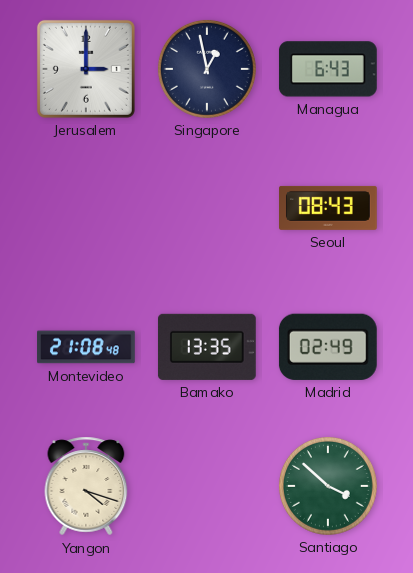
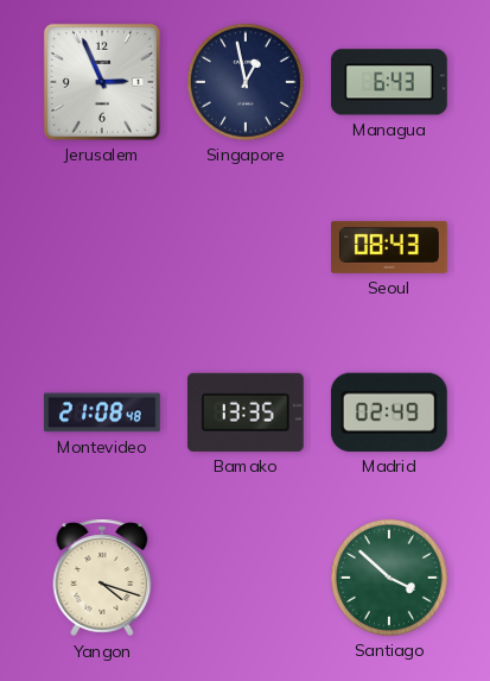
Jerusalem: 3:00 -> 2:56
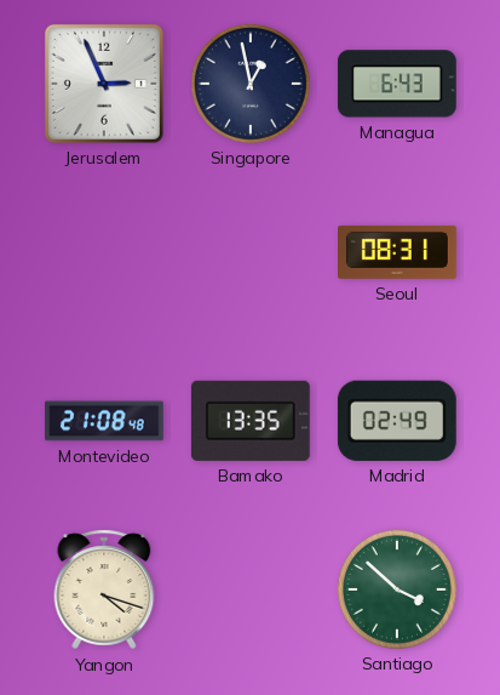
Seoul: 08:43 -> 08:31
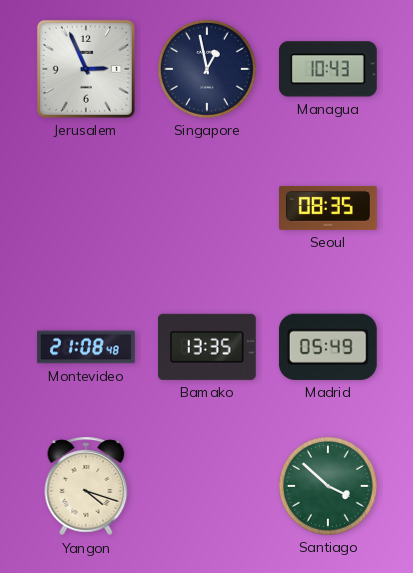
Managua: 6:43 -> 10:43
Seoul: 08:31 -> 08:35
Madrid: 02:49 -> 05:49
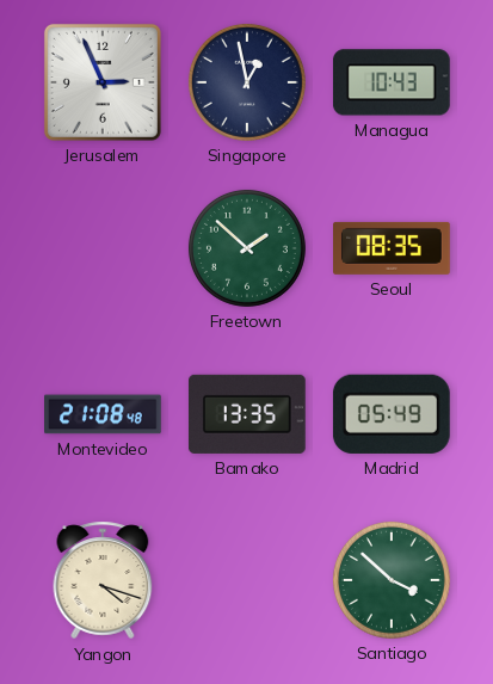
Freetown: none -> 1:52
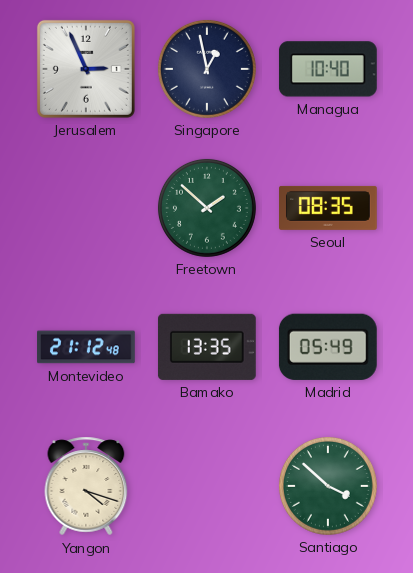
Managua: 10:43 -> 10:40
Montevideo: 21:08 -> 21:12
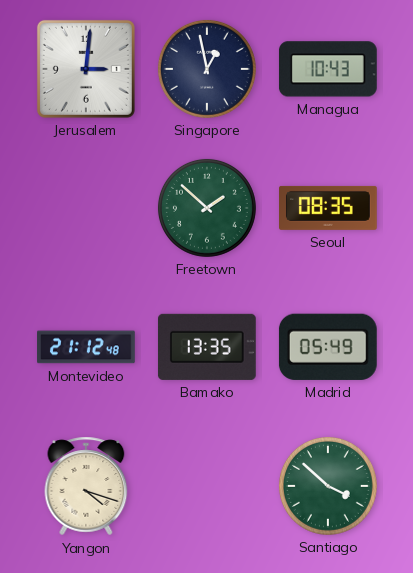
Jerusalem: 2:56 -> 3:01
Managua: 10:40 -> 10:43
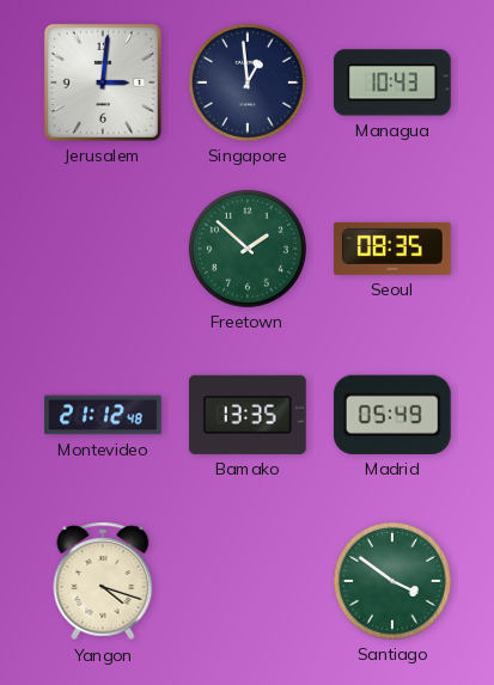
Singapore: 12:58 -> 12:59
Santiago: 3:52 -> 3:51
